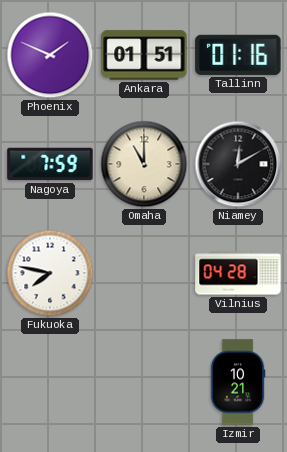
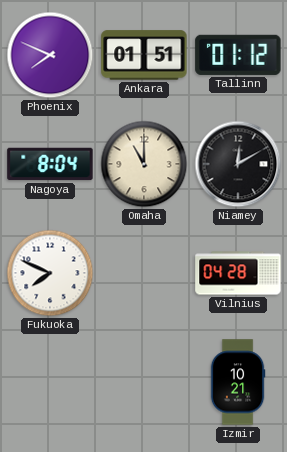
Phoenix: 1:49 -> 7:49
Tallinn: 01:16 -> 01:12
Nagoya: 7:59 -> 8:04
Fukuoka: 7:47 -> 7:49
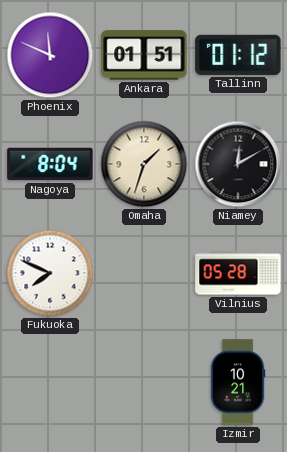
Phoenix: 7:49 -> 11:49
Omaha: 11:00 -> 1:33
Vilnius: 04:28 -> 05:28
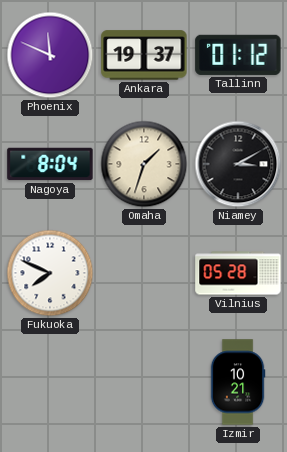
Ankara: 01:51 -> 19:37
Niamey: 12:10 -> 3:10
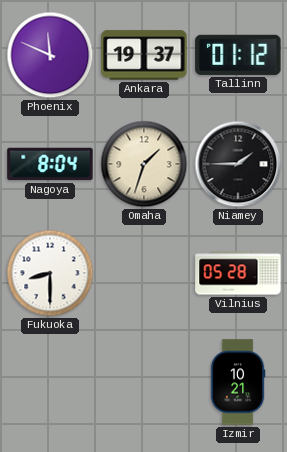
Niamey: 3:10 -> 1:45
Fukuoka: 7:49 -> 8:30
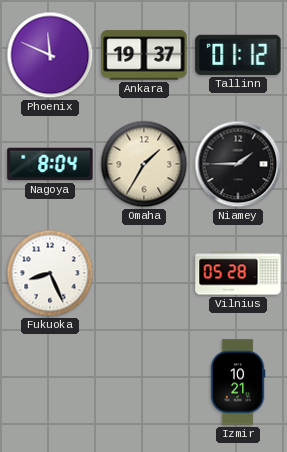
Omaha: 1:33 -> 1:35
Fukuoka: 8:30 -> 8:26
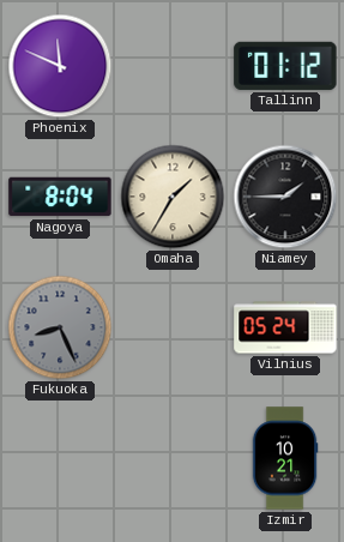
Ankara: 19:37 -> none
Fukuoka dial: white -> grey
Vilnius: 05:28 -> 05:24
